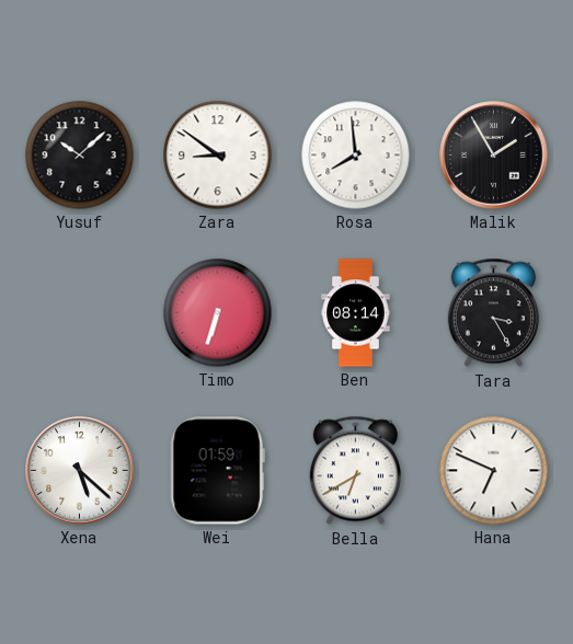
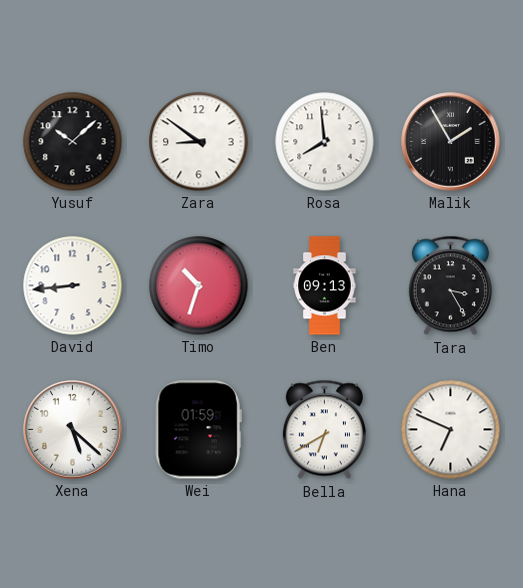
David: none -> 8:44
Timo: 6:33 -> 10:33
Ben: 08:14 -> 09:13
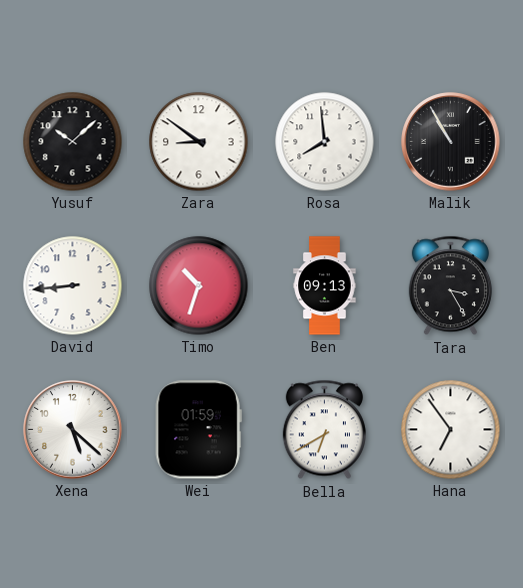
Malik: 1:55 -> 10:55
Hana: 6:49 -> 6:54
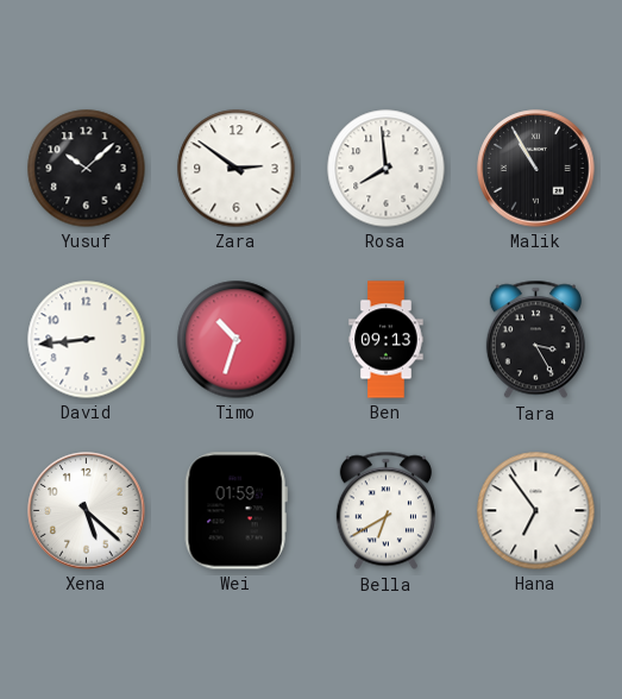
Zara: 8:51 -> 2:51
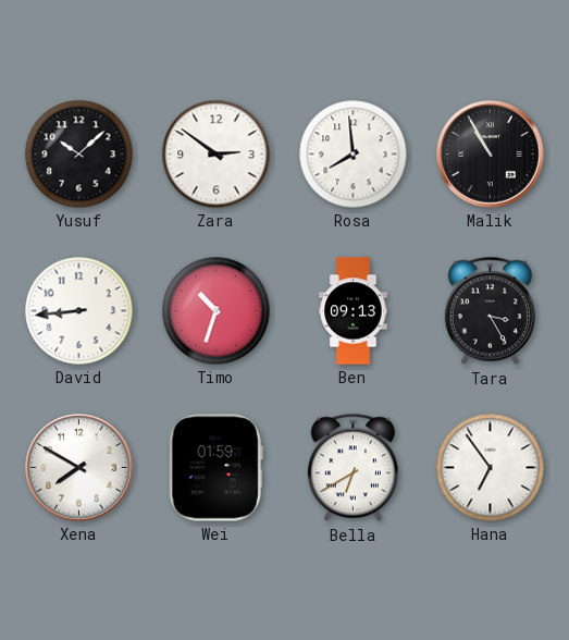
Xena: 5:22 -> 7:50
